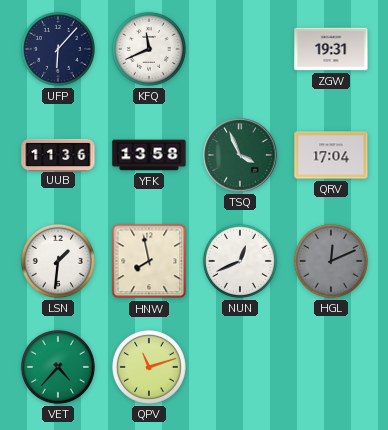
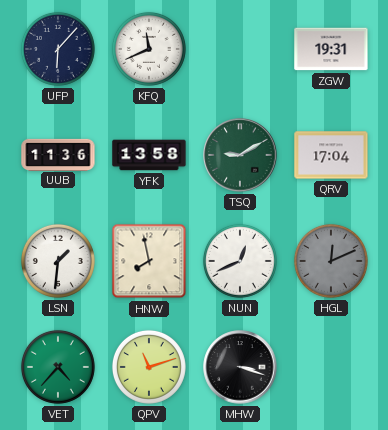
TSQ: 3:56 -> 9:10
MHW: none -> 3:18
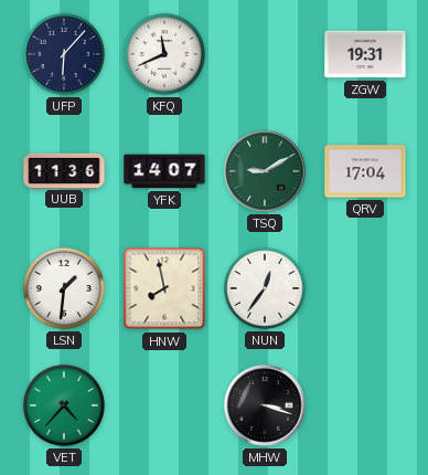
YFK: 13:58 -> 14:07
NUN: 12:41 -> 12:36
HGL: 12:11 -> none
QPV: 11:12 -> none
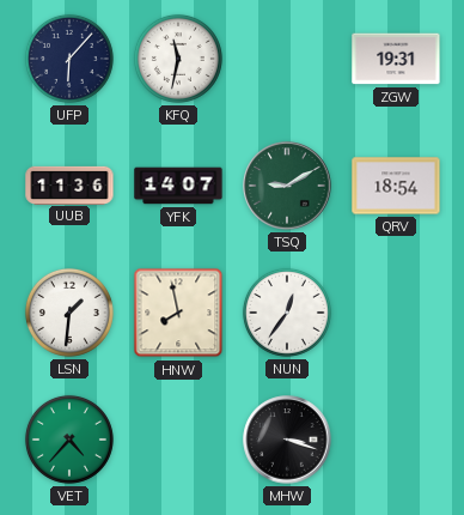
KFQ: 11:41 -> 11:32
QRV: 17:04 -> 18:54
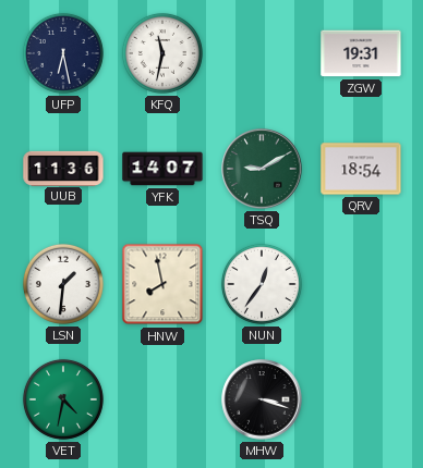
UFP: 6:07 -> 6:28
VET: 4:37 -> 4:32
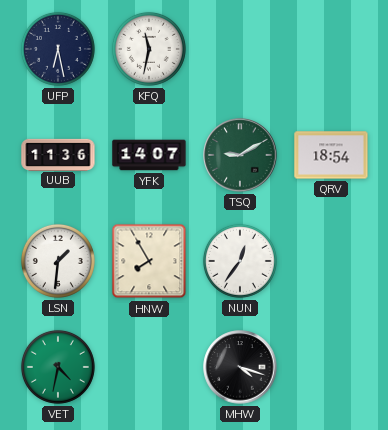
ZGW: 19:31 -> none
HNW: 7:58 -> 7:55
MHW: 3:18 -> 4:18
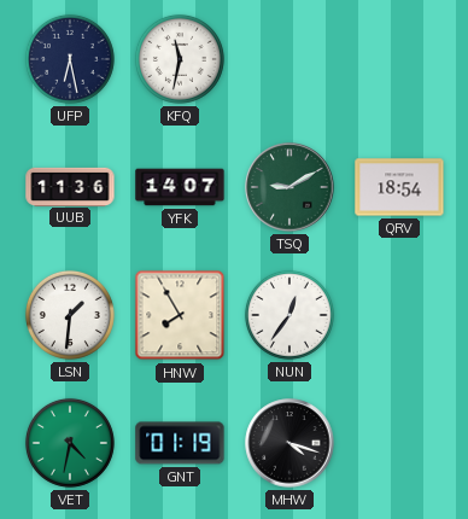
GNT: none -> 01:19
